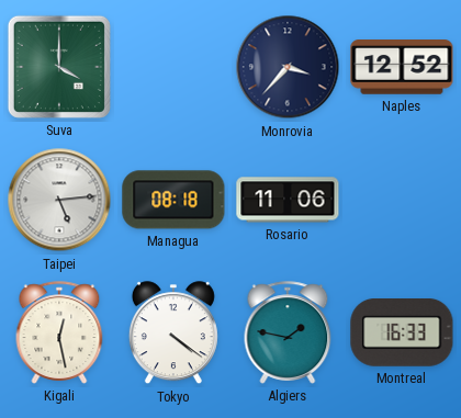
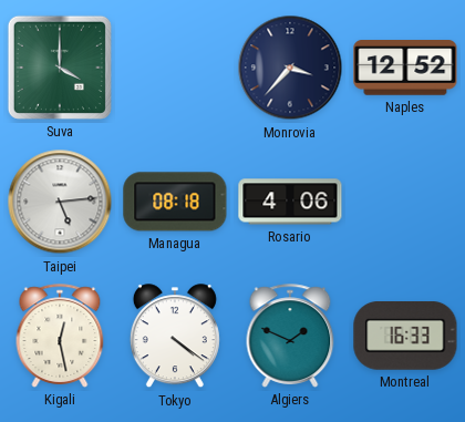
Rosario: 11:06 -> 4:06
Algiers: 1:47 -> 1:49
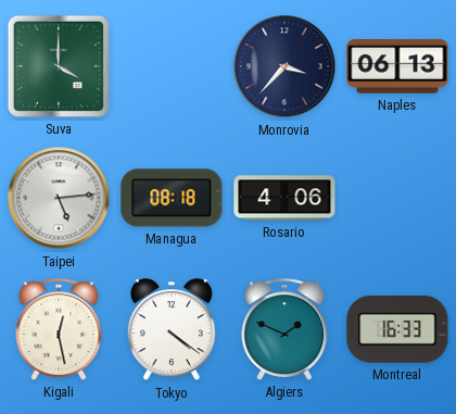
Naples: 12:52 -> 06:13
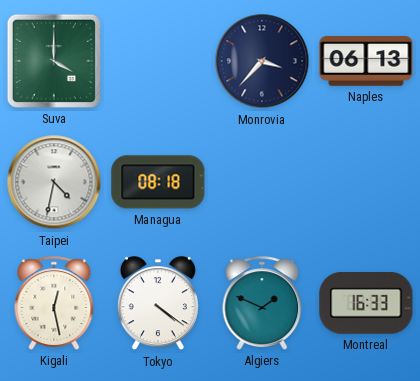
Taipei: 5:14 -> 4:32
Rosario: 4:06 -> none
